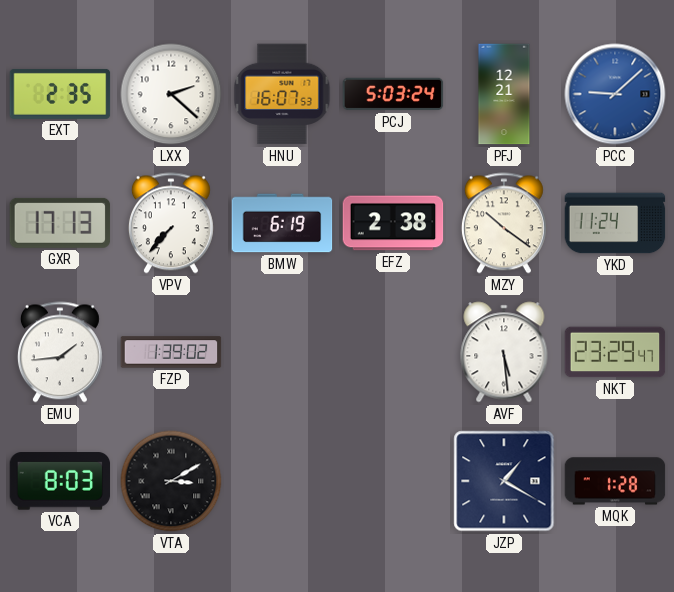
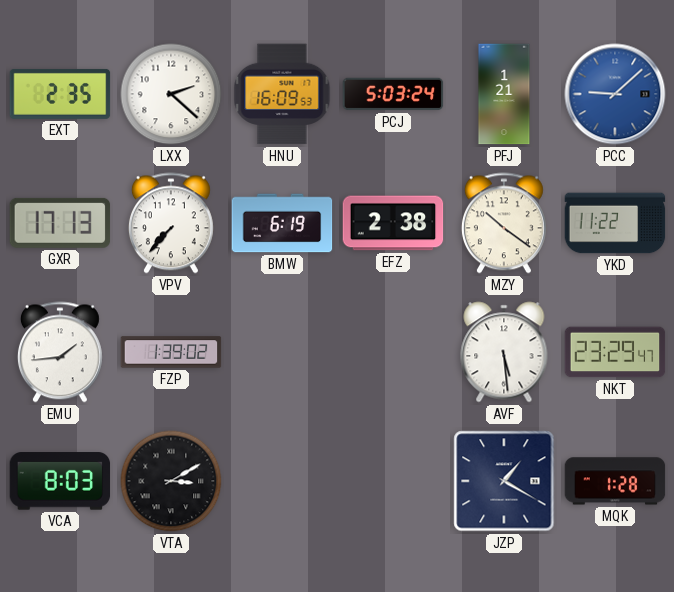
HNU: 16:07 -> 16:09
PFJ: 12:21 -> 1:21
YKD: 11:24 -> 11:22
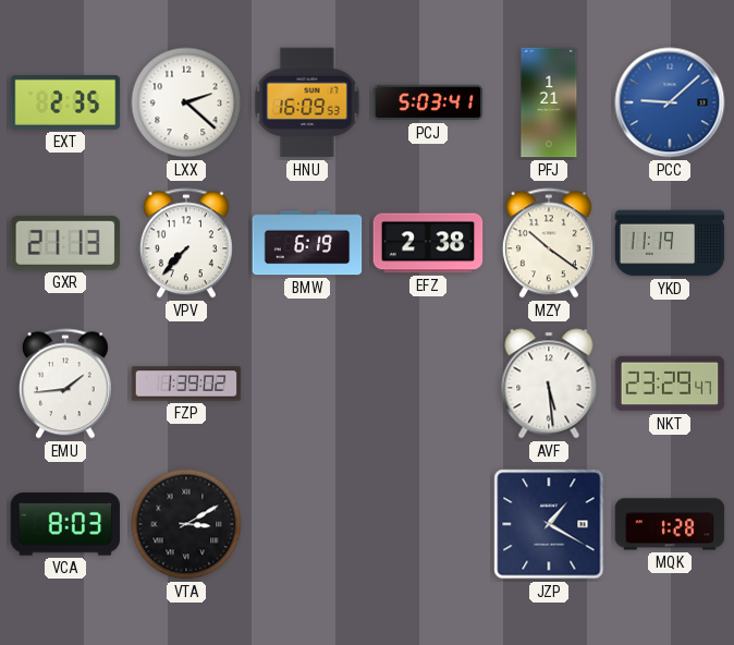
PCJ: 5:03:24 -> 5:03:41
GXR: 17:13 -> 21:13
YKD: 11:22 -> 11:19
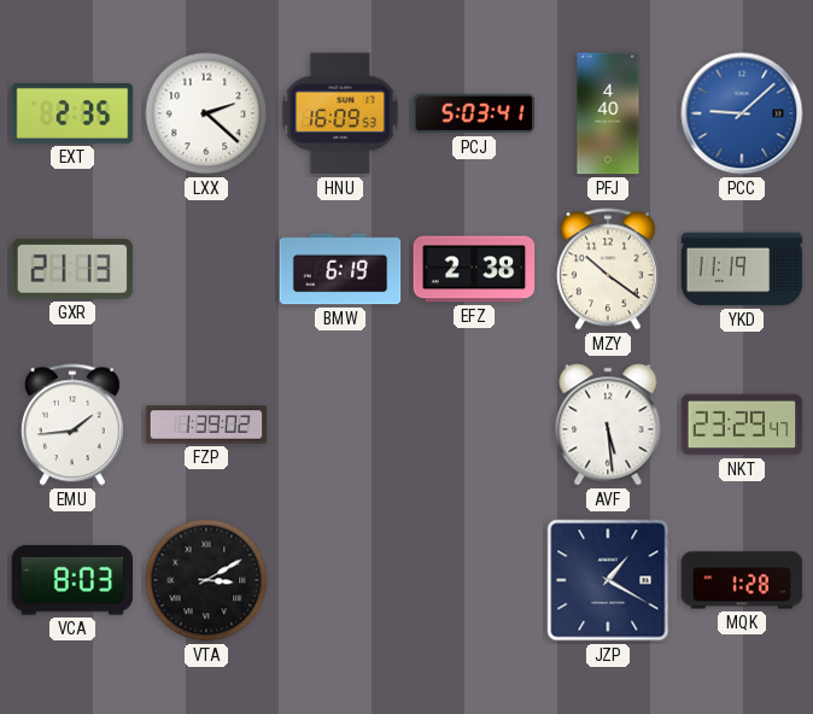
PFJ: 1:21 -> 4:40
VPV: 7:37 -> none
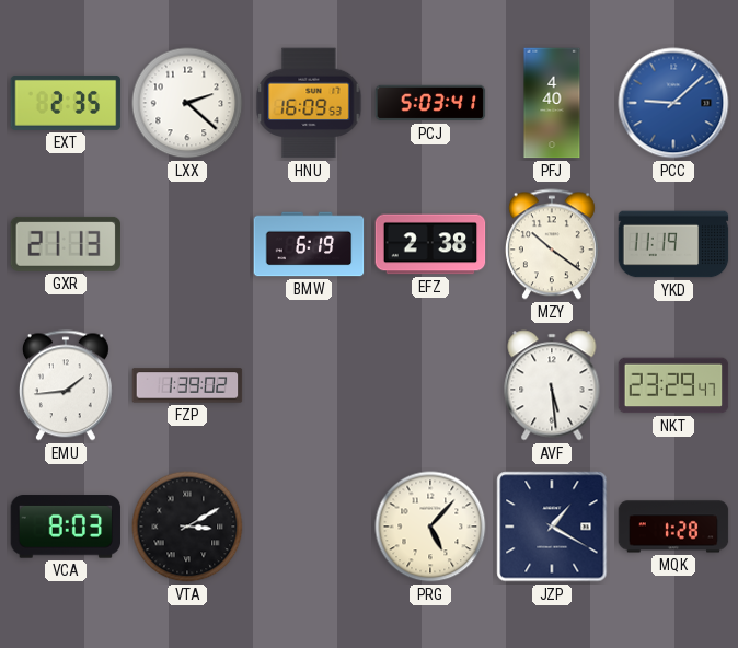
PRG: none -> 5:07
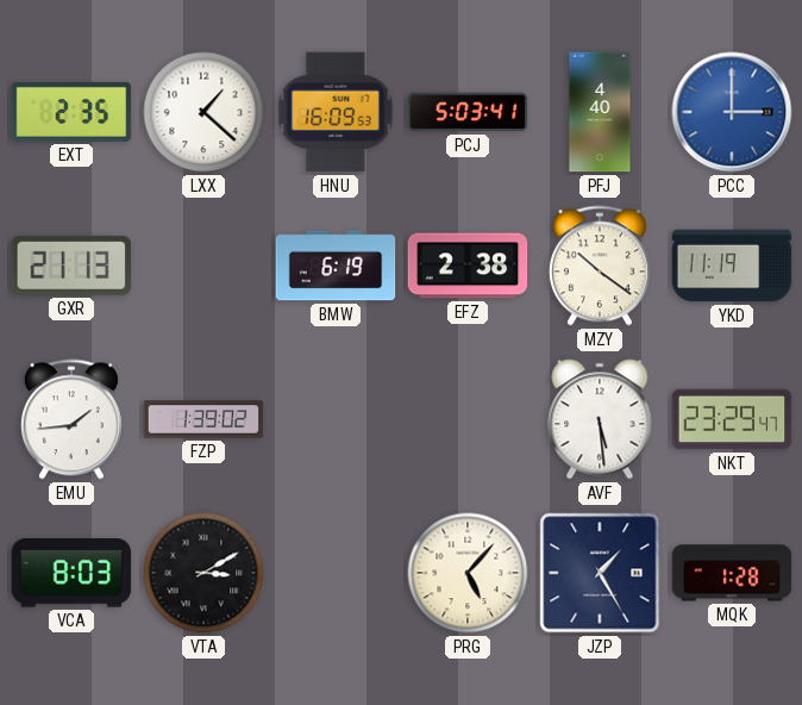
LXX: 2:22 -> 1:22
PCC: 9:08 -> 3:00
JZP: 1:20 -> 1:25
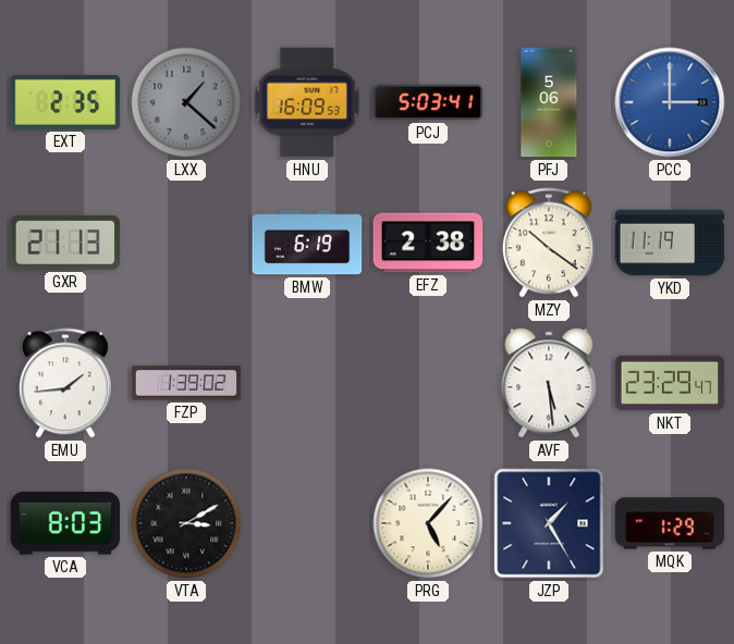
LXX dial: white -> grey
PFJ: 4:40 -> 5:06
MQK: 1:28 -> 1:29
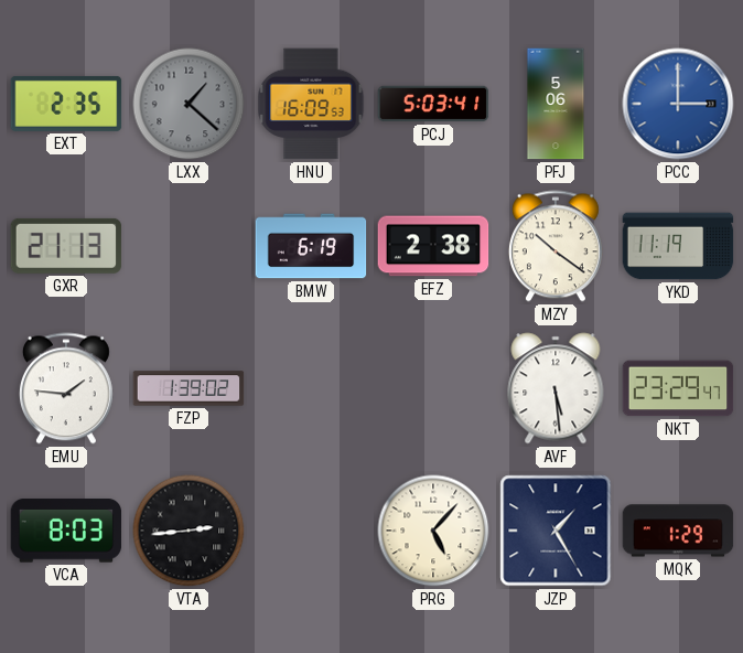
EMU: 1:44 -> 1:46
VTA: 3:10 -> 2:44
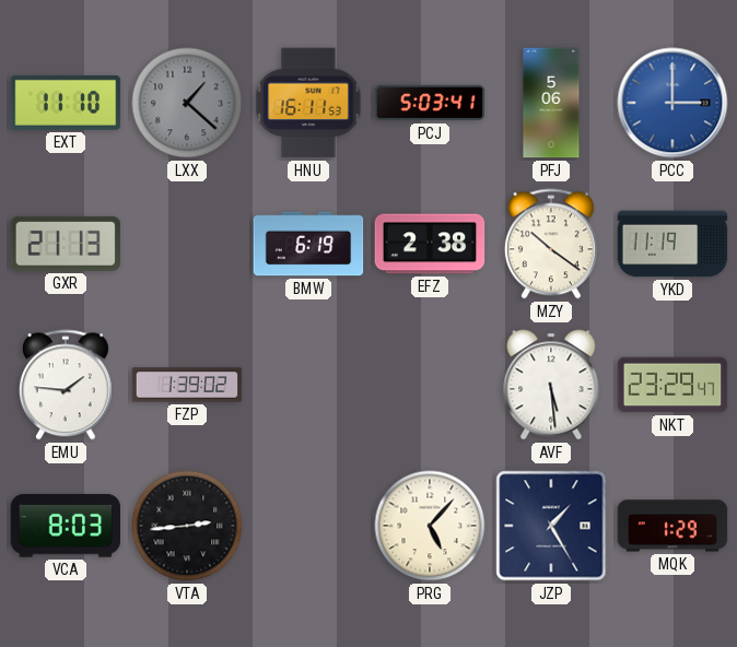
EXT: 2:35 -> 11:10
HNU: 16:09 -> 16:11
